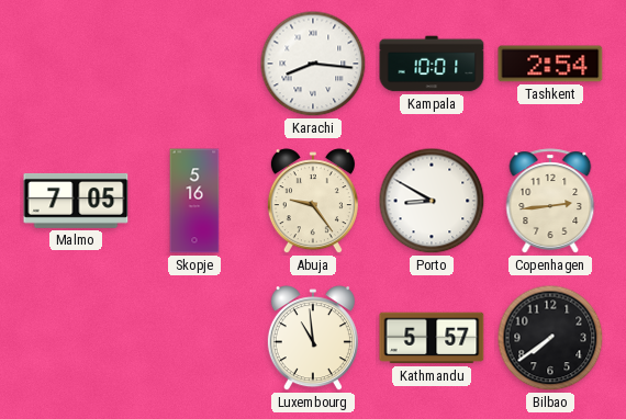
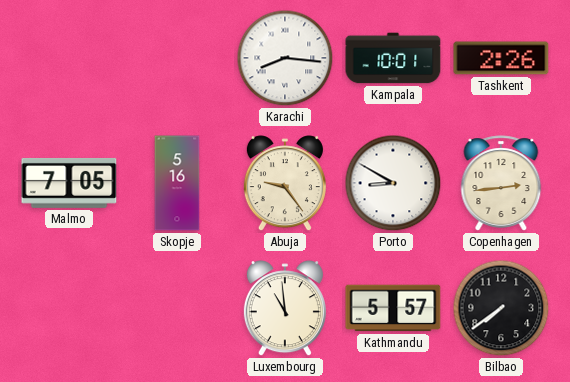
Tashkent: 2:54 -> 2:26
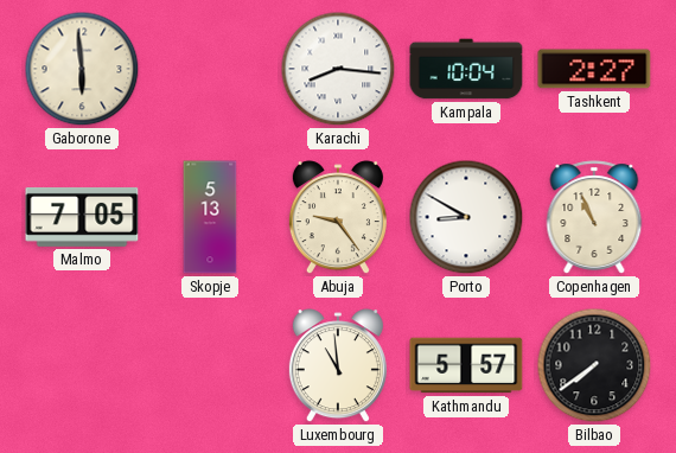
Gaborone: none -> 5:59
Kampala: 10:01 -> 10:04
Tashkent: 2:26 -> 2:27
Skopje: 5:16 -> 5:13
Copenhagen: 2:44 -> 10:56
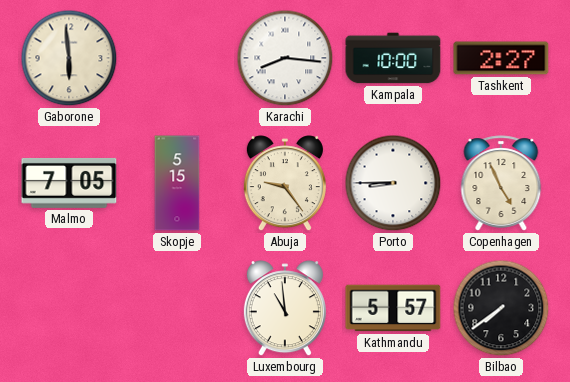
Kampala: 10:04 -> 10:00
Skopje: 5:13 -> 5:15
Porto: 8:50 -> 8:45
Copenhagen: 10:56 -> 4:56
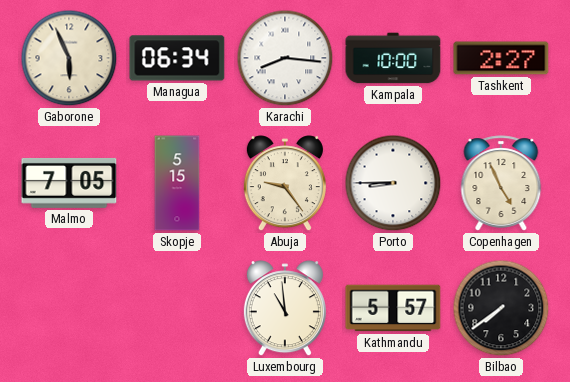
Gaborone: 5:59 -> 5:56
Managua: none -> 06:34
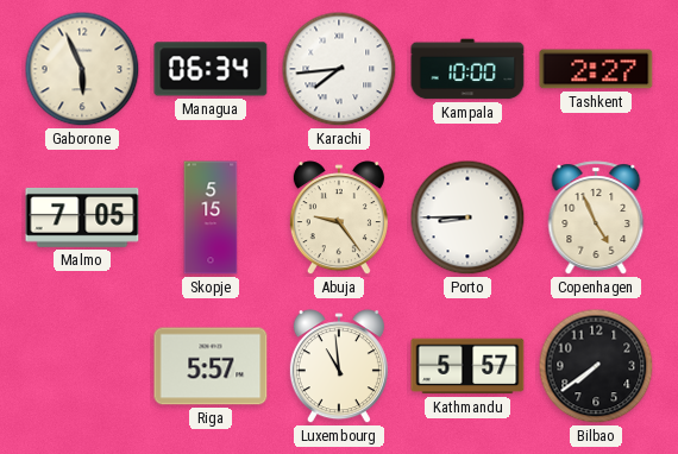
Karachi: 8:16 -> 7:44
Riga: none -> 5:57
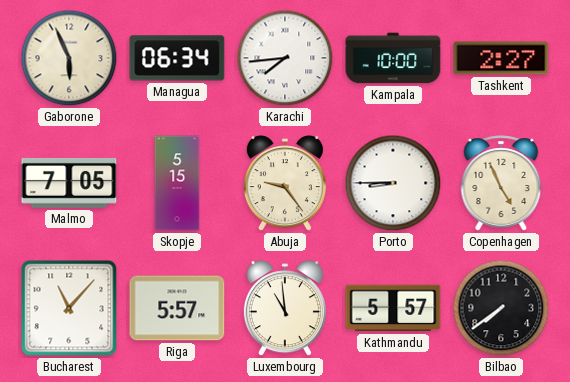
Bucharest: none -> 11:07
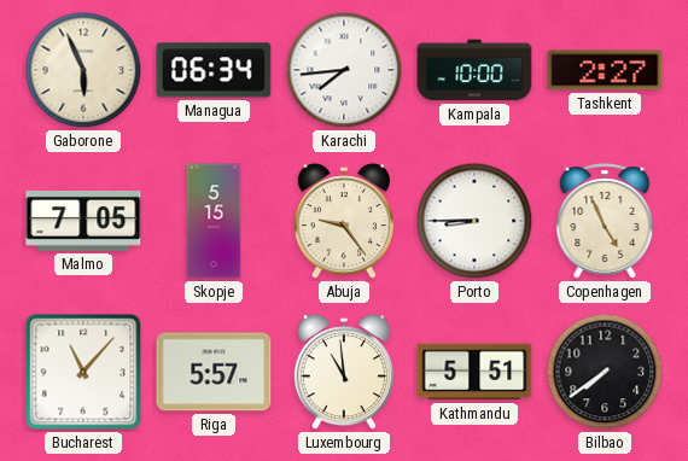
Kathmandu: 5:57 -> 5:51
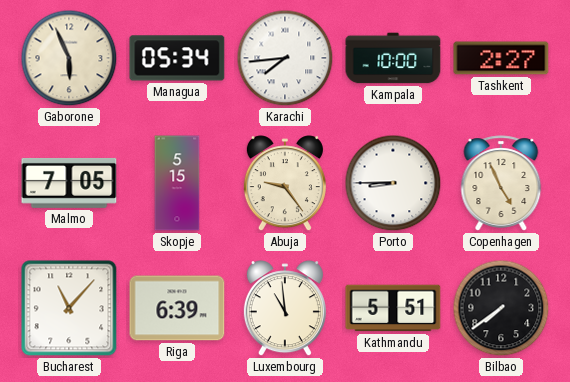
Managua: 06:34 -> 05:34
Riga: 5:57 -> 6:39
